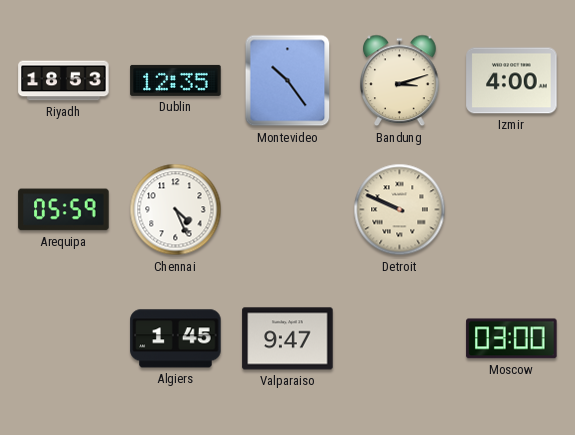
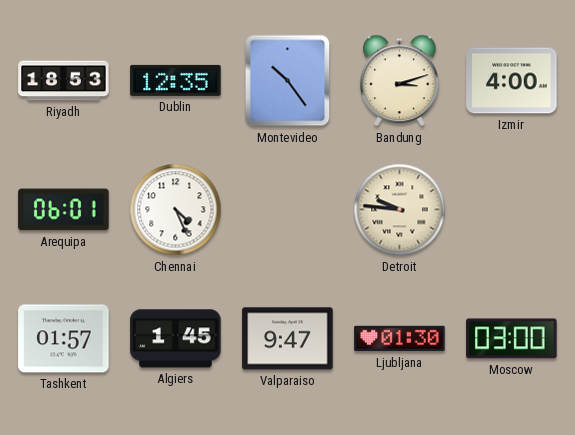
Arequipa: 05:59 -> 06:01
Detroit: 9:49 -> 9:46
Tashkent: none -> 01:57
Ljubljana: none -> 01:30
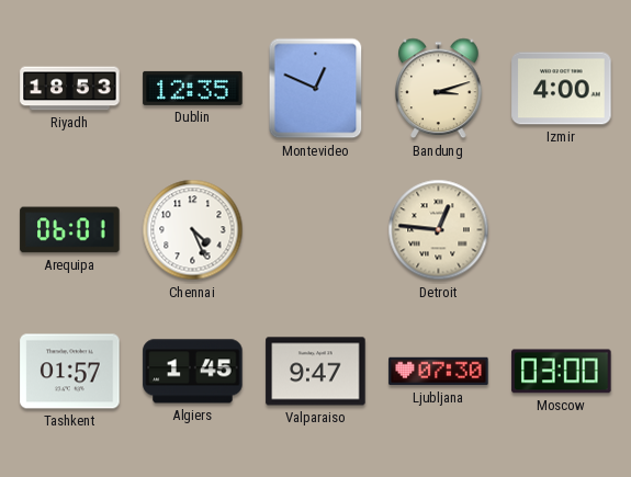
Montevideo: 10:24 -> 12:49
Detroit: 9:46 -> 12:46
Ljubljana: 01:30 -> 07:30
